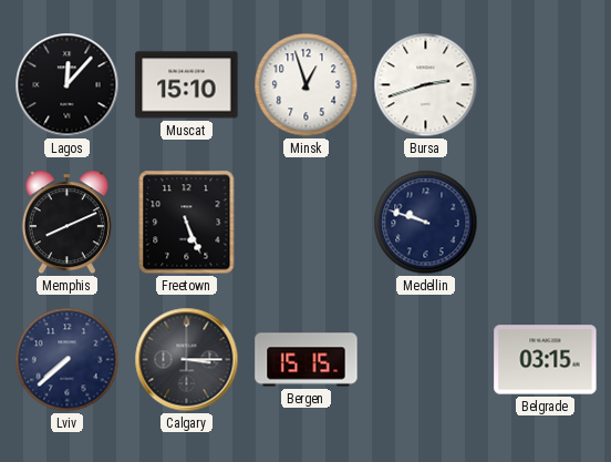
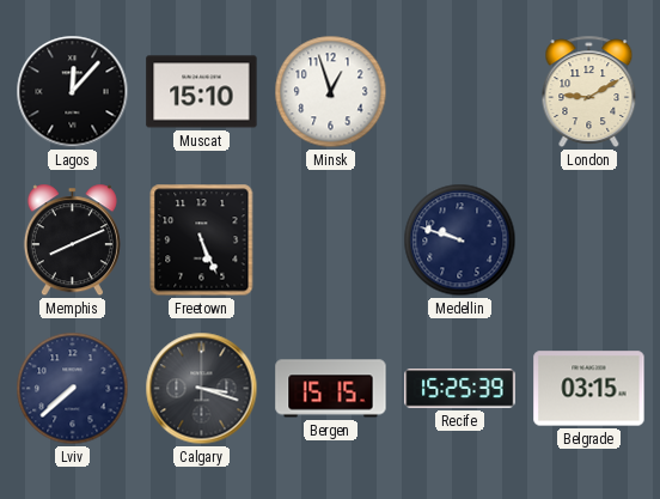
Bursa: 2:42 -> none
London: none -> 9:10
Calgary: 3:15 -> 3:18
Recife: none -> 15:25
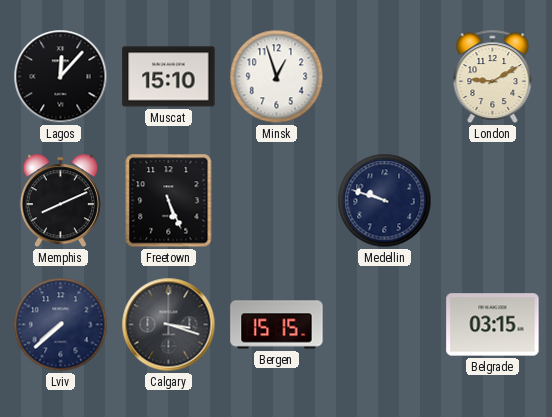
Recife: 15:25 -> none
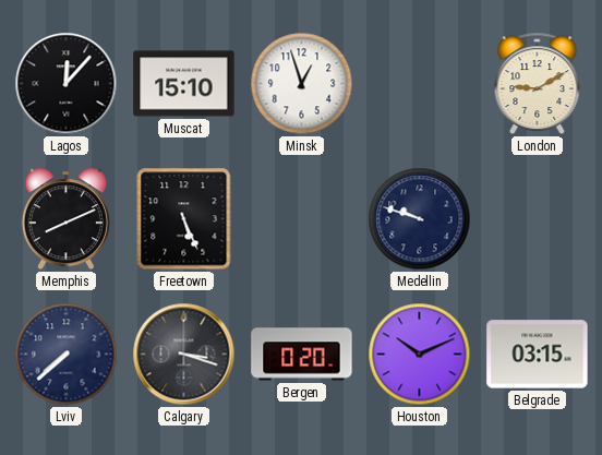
Bergen: 15:15 -> 0:20
Houston: none -> 10:11
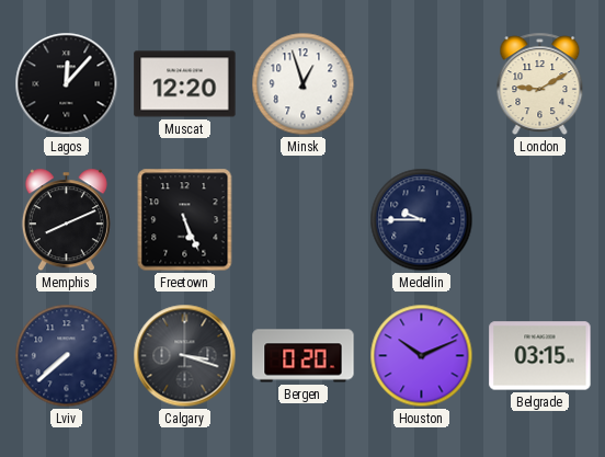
Muscat: 15:10 -> 12:20
Medellin: 9:48 -> 9:45
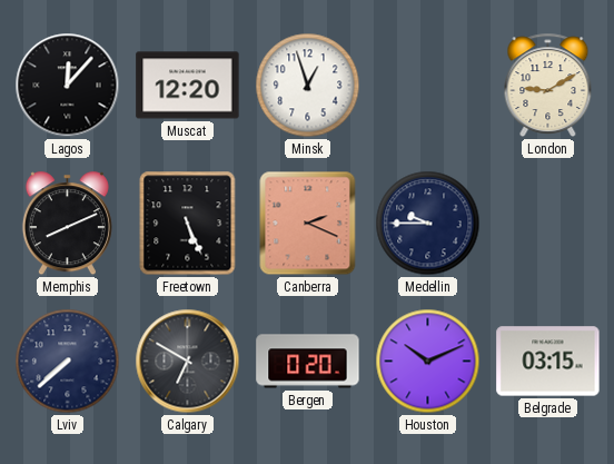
Canberra: none -> 2:19
Calgary: 3:18 -> 6:50
